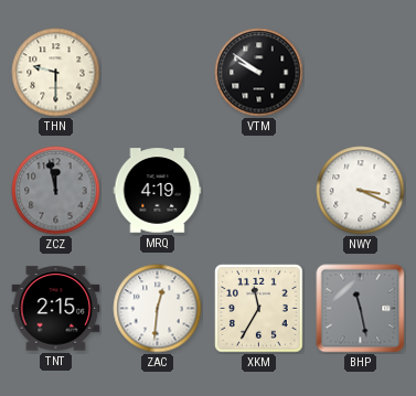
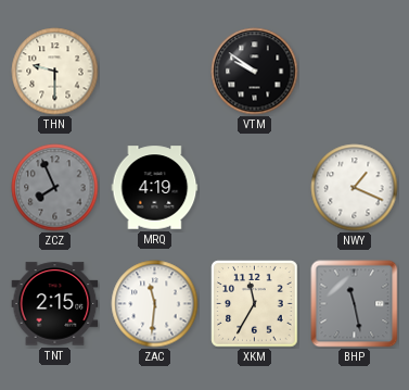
ZCZ: 11:58 -> 7:56
NWY: 3:19 -> 1:19
ZAC: 12:31 -> 11:31
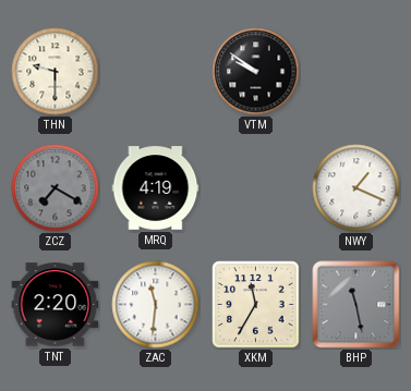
ZCZ: 7:56 -> 7:20
TNT: 2:15 -> 2:20
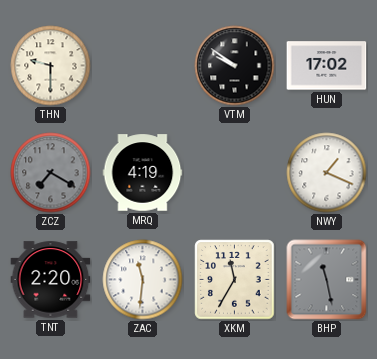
HUN: none -> 17:02
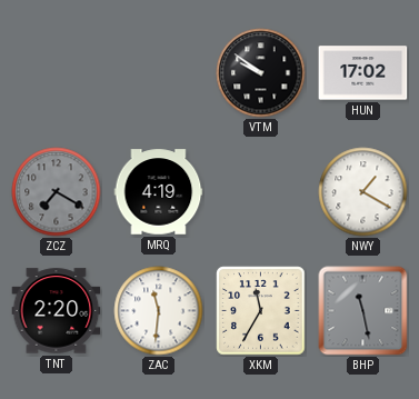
THN: 9:30 -> none
NWY: 1:19 -> 1:20
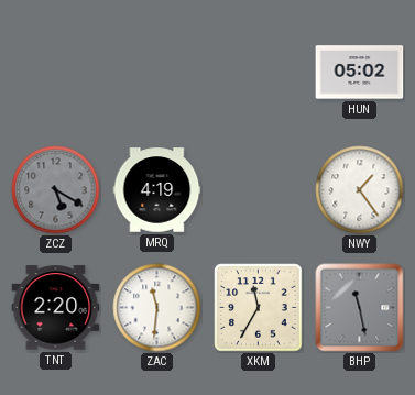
VTM: 9:51 -> none
HUN: 17:02 -> 05:02
ZCZ: 7:20 -> 5:20
NWY: 1:20 -> 1:24
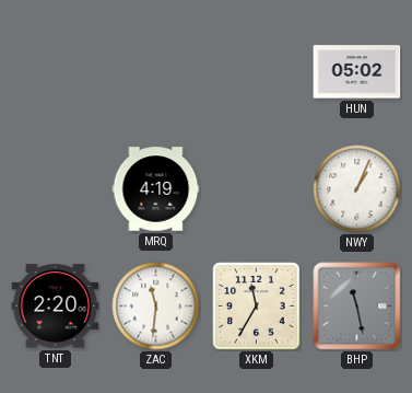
ZCZ: 5:20 -> none
NWY: 1:24 -> 1:04
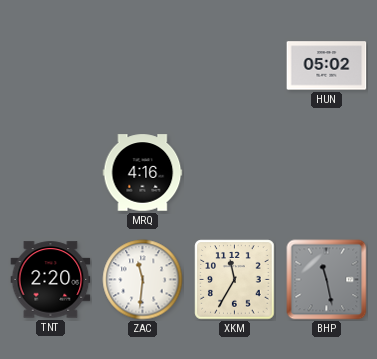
MRQ: 4:19 -> 4:16
NWY: 1:04 -> none
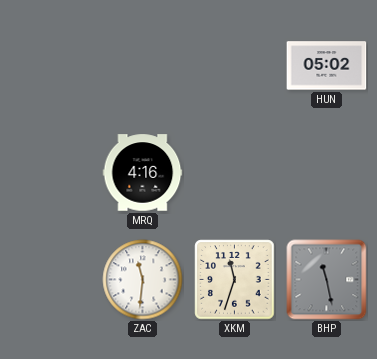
TNT: 2:20 -> none
XKM: 11:35 -> 11:33
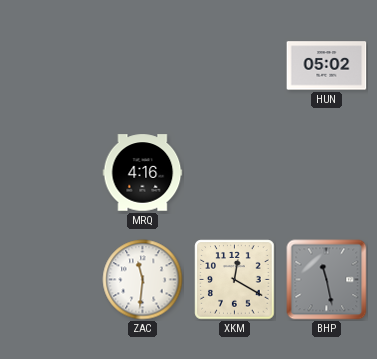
XKM: 11:33 -> 12:20
